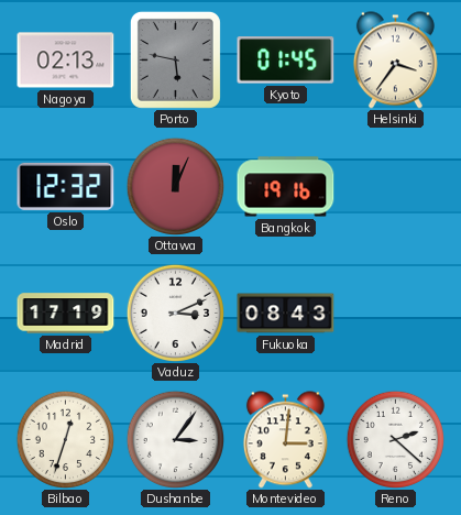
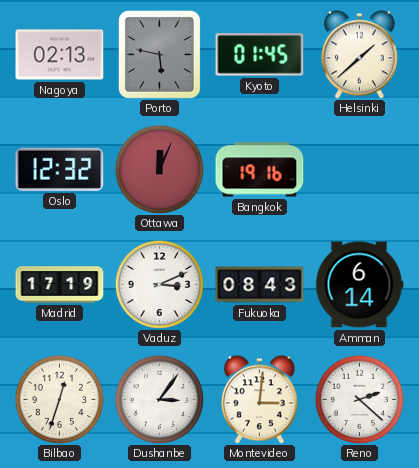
Helsinki: 3:36 -> 1:38
Amman: none -> 6:14
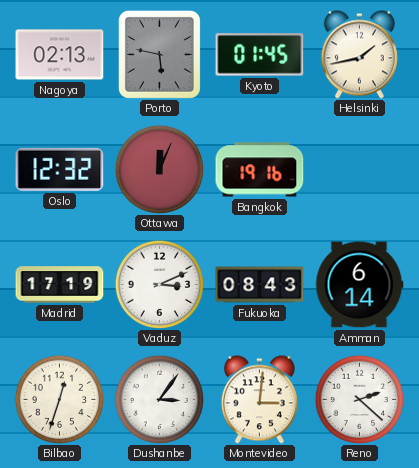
Helsinki: 1:38 -> 1:43
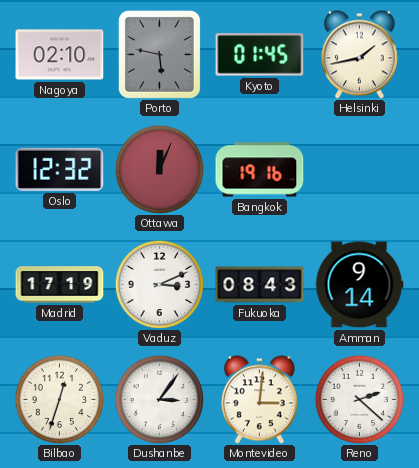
Nagoya: 02:13 -> 02:10
Amman: 6:14 -> 9:14
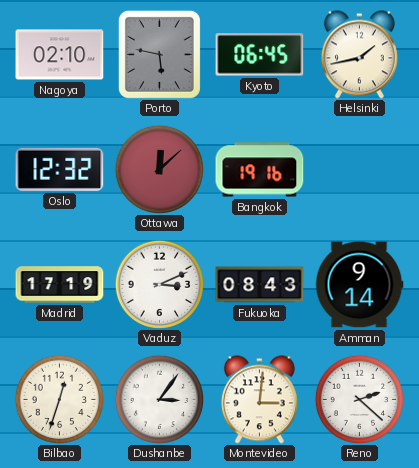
Kyoto: 01:45 -> 06:45
Ottawa: 12:04 -> 12:08
